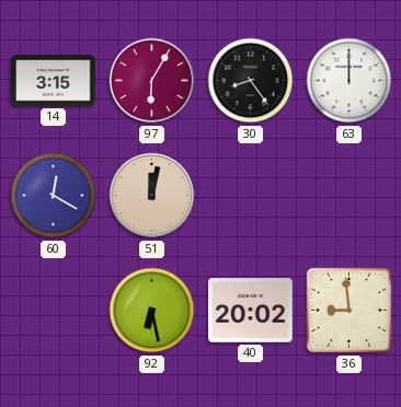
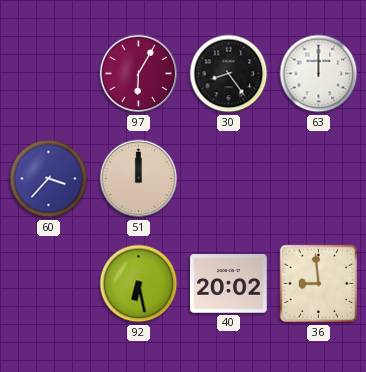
14: 3:15 -> none
60: 12:20 -> 3:37
51: 12:02 -> 12:00
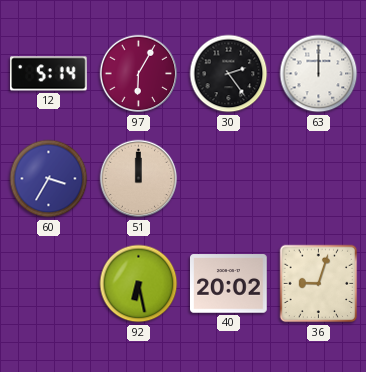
12: none -> 5:14
30: 8:24 -> 2:24
60: 3:37 -> 3:35
36: 8:59 -> 9:03
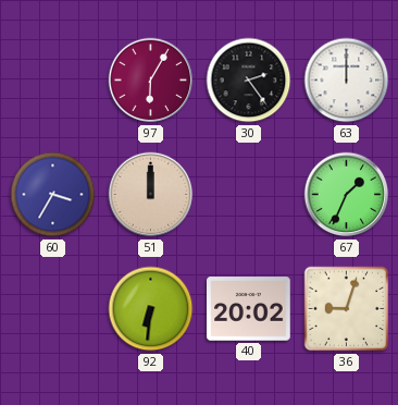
12: 5:14 -> none
67: none -> 1:34
92: 6:28 -> 6:31
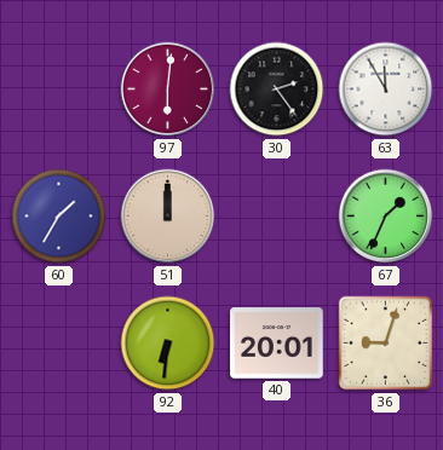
97: 6:05 -> 6:01
63: 12:00 -> 11:55
60: 3:35 -> 1:35
40: 20:02 -> 20:01
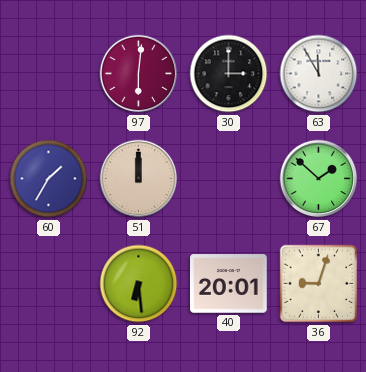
30: 2:24 -> 3:00
67: 1:34 -> 1:52
92: 6:31 -> 6:29
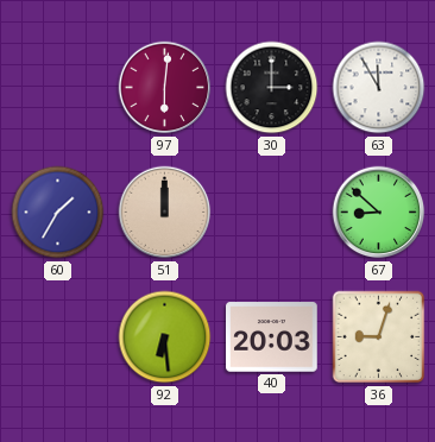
67: 1:52 -> 8:52
40: 20:01 -> 20:03
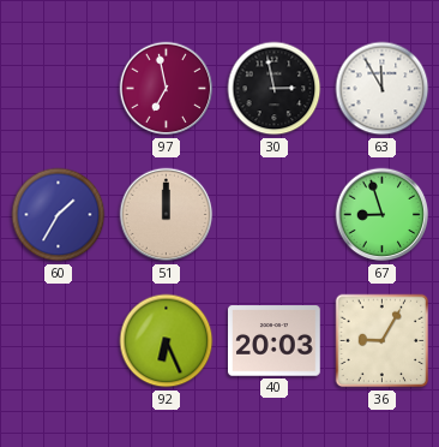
97: 6:01 -> 6:58
30: 3:00 -> 2:58
67: 8:52 -> 8:57
92: 6:29 -> 6:26
36: 9:03 -> 9:05
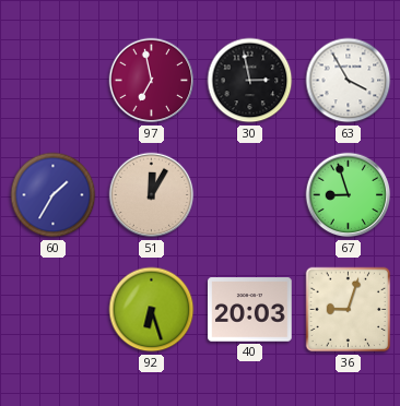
63: 11:55 -> 3:55
51: 12:00 -> 12:05
92: 6:26 -> 6:27
36: 9:05 -> 9:03
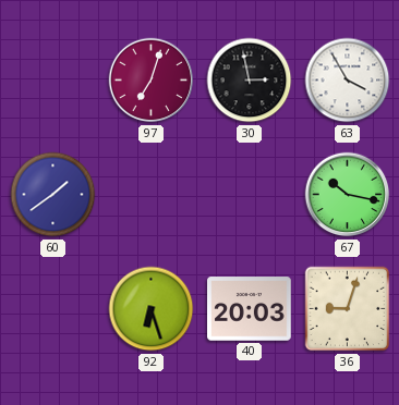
97: 6:58 -> 7:03
60: 1:35 -> 1:39
51: 12:05 -> none
67: 8:57 -> 10:17
